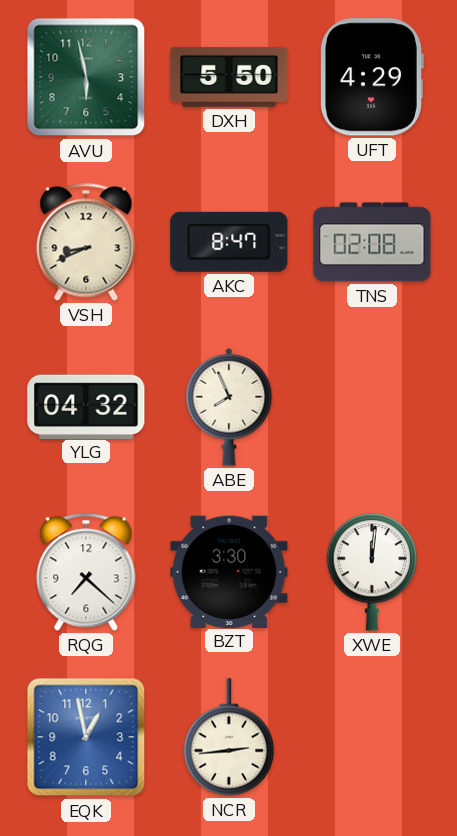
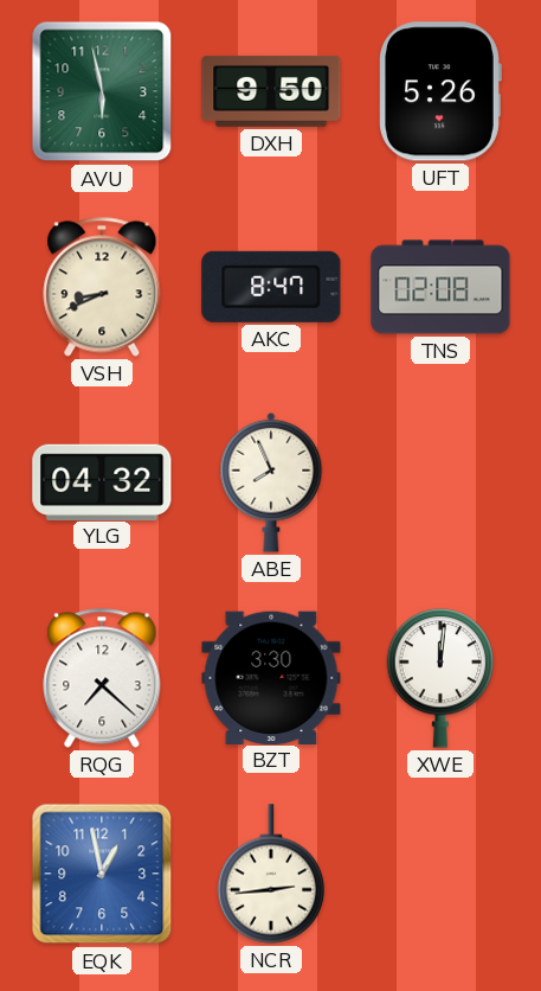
DXH: 5:50 -> 9:50
UFT: 4:29 -> 5:26
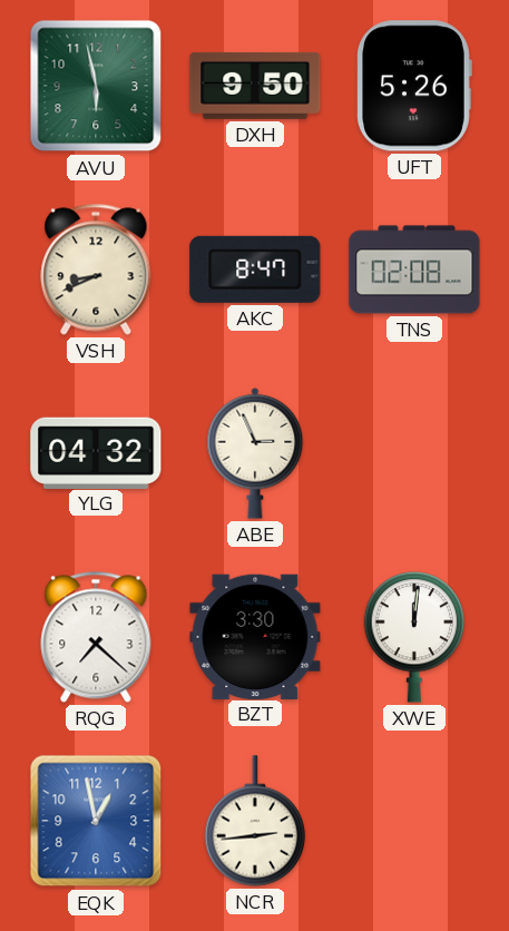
ABE: 7:56 -> 2:56
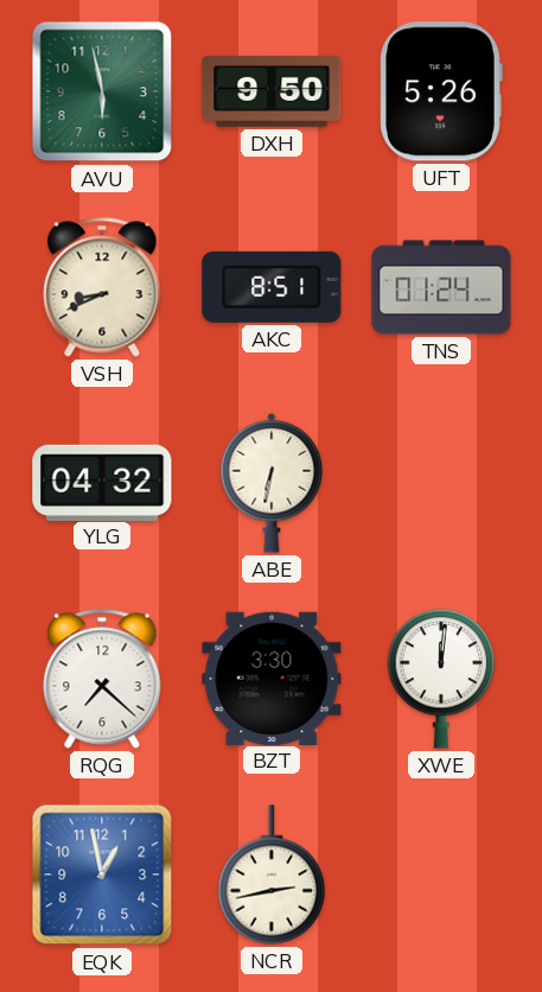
AKC: 8:47 -> 8:51
TNS: 02:08 -> 01:24
ABE: 2:56 -> 6:32
NCR: 2:44 -> 2:43
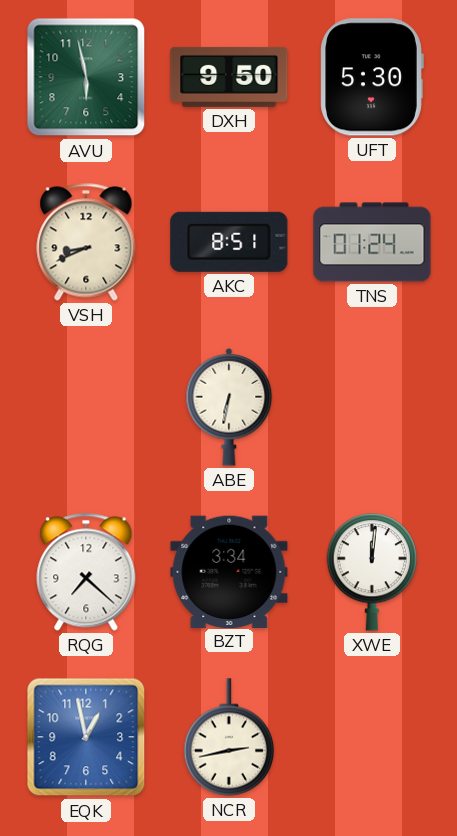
UFT: 5:26 -> 5:30
YLG: 04:32 -> none
BZT: 3:30 -> 3:34
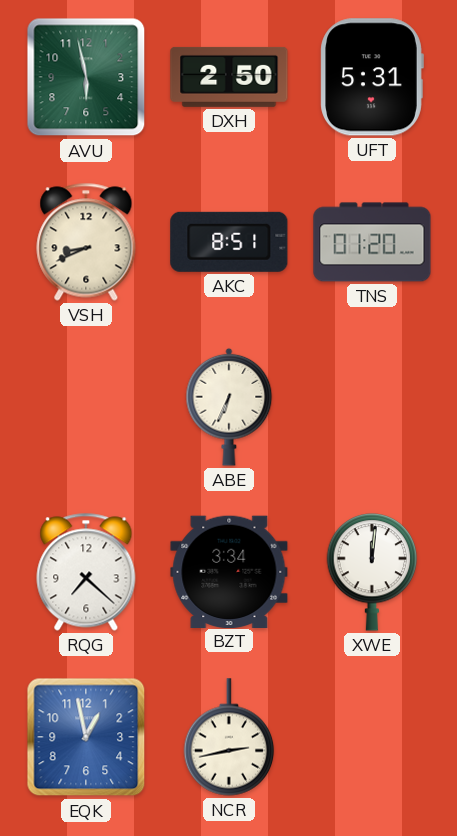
DXH: 9:50 -> 2:50
UFT: 5:30 -> 5:31
TNS: 01:24 -> 01:20
ABE: 6:32 -> 6:34
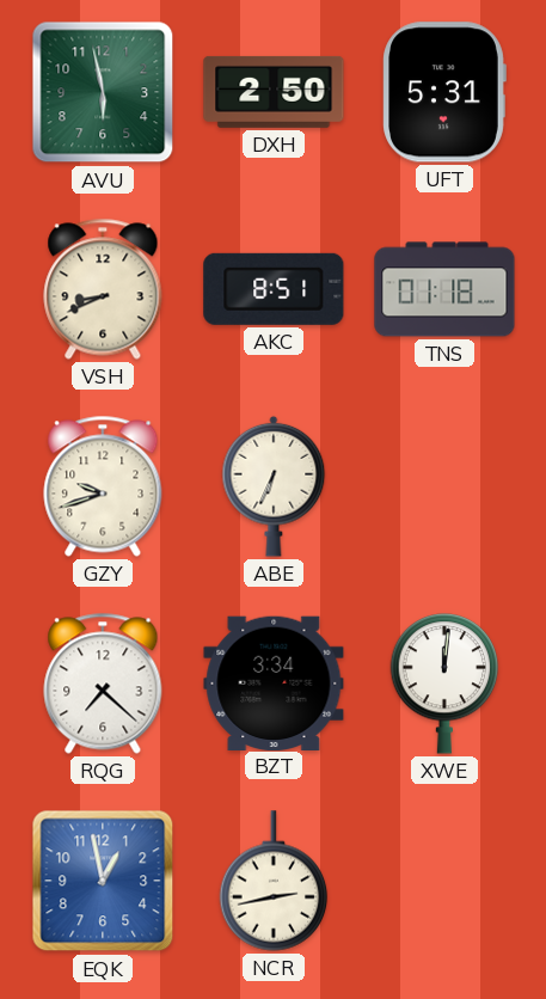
TNS: 01:20 -> 01:18
GZY: none -> 9:42
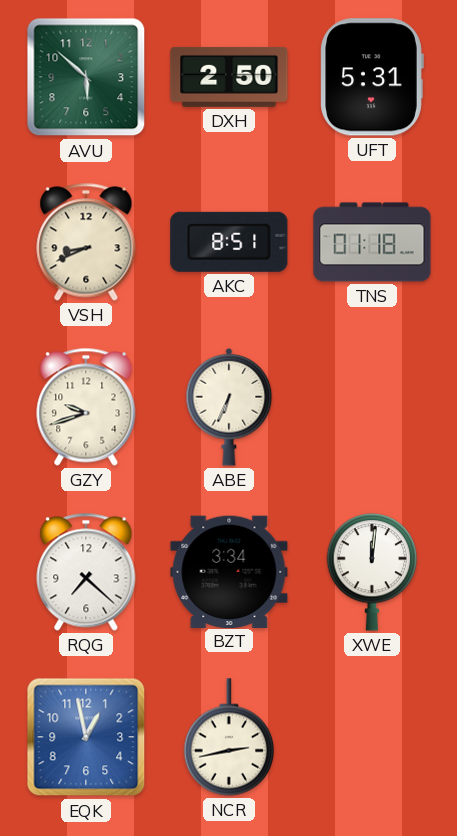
AVU: 5:58 -> 5:52
